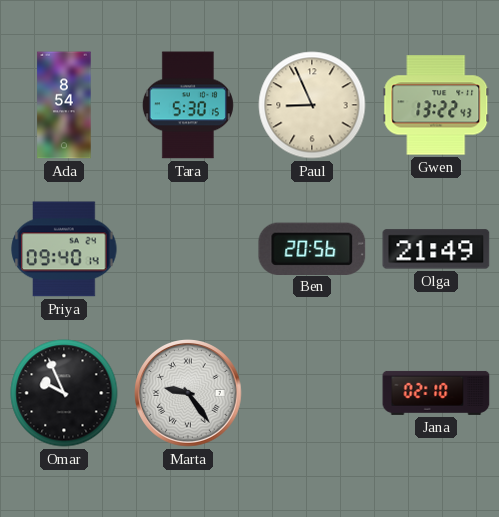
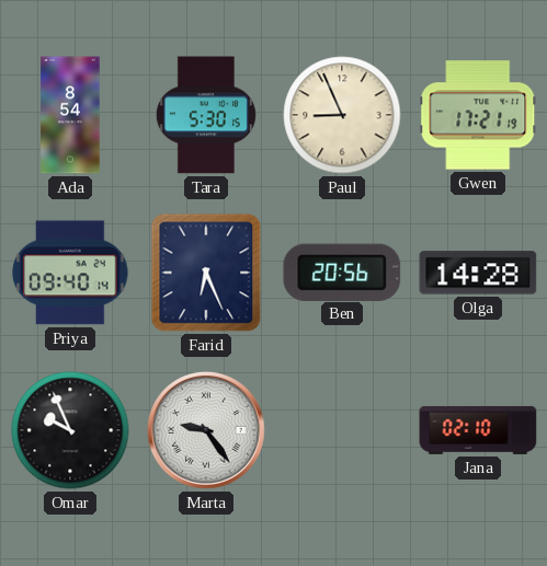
Gwen: 13:22 -> 17:21
Farid: none -> 6:26
Olga: 21:49 -> 14:28
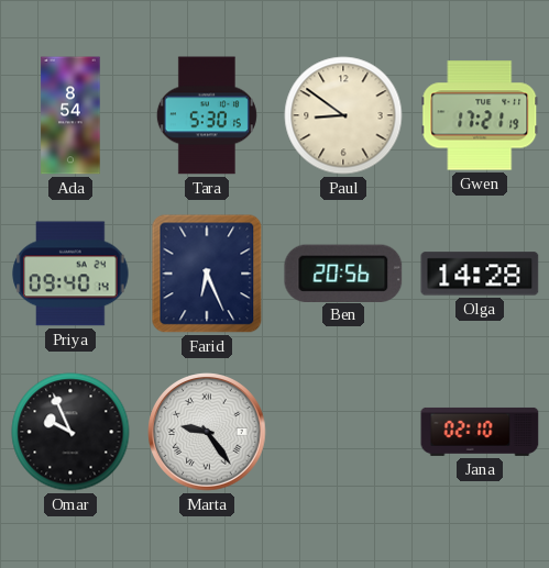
Paul: 8:56 -> 8:51
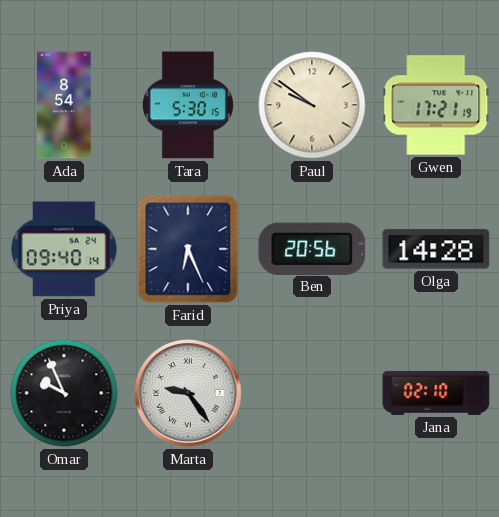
Paul: 8:51 -> 9:51
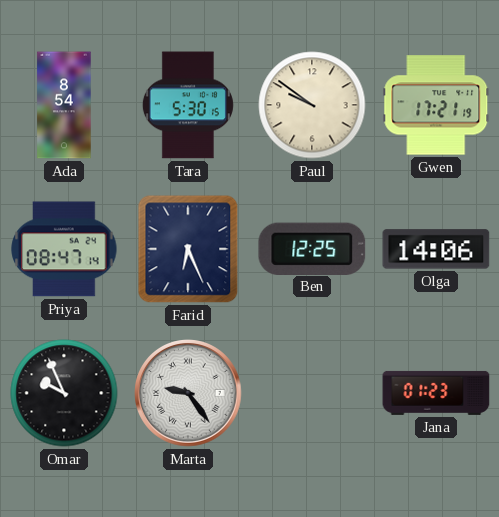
Priya: 09:40 -> 08:47
Ben: 20:56 -> 12:25
Olga: 14:28 -> 14:06
Jana: 02:10 -> 01:23
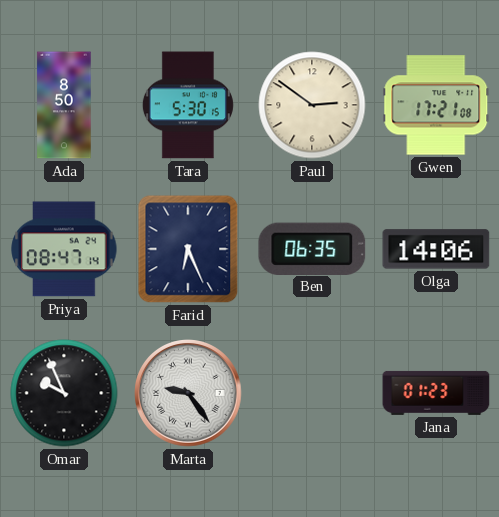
Ada: 8:54 -> 8:50
Paul: 9:51 -> 2:51
Gwen: 17:21:19 -> 17:21:08
Ben: 12:25 -> 06:35
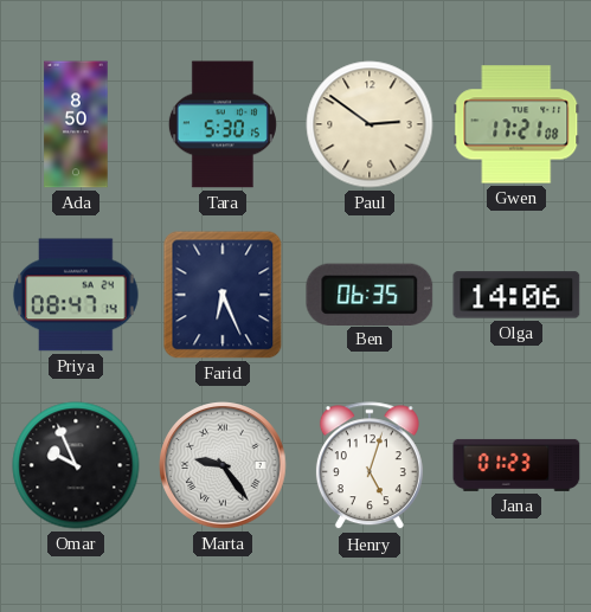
Henry: none -> 5:03
